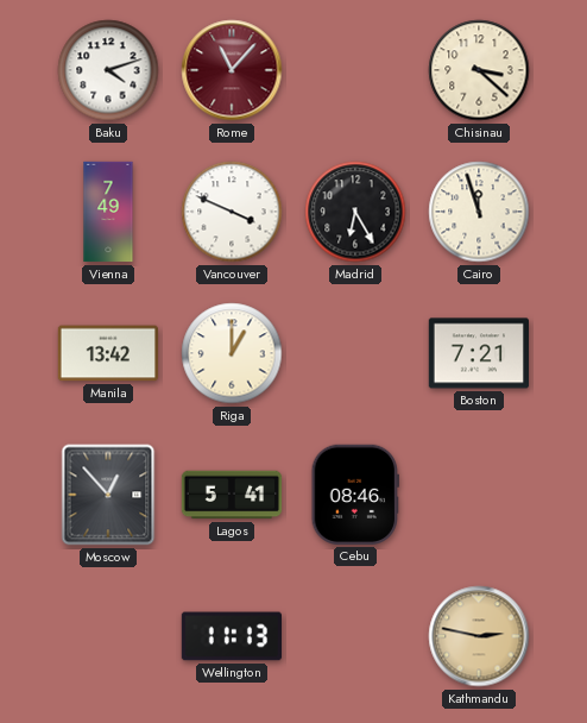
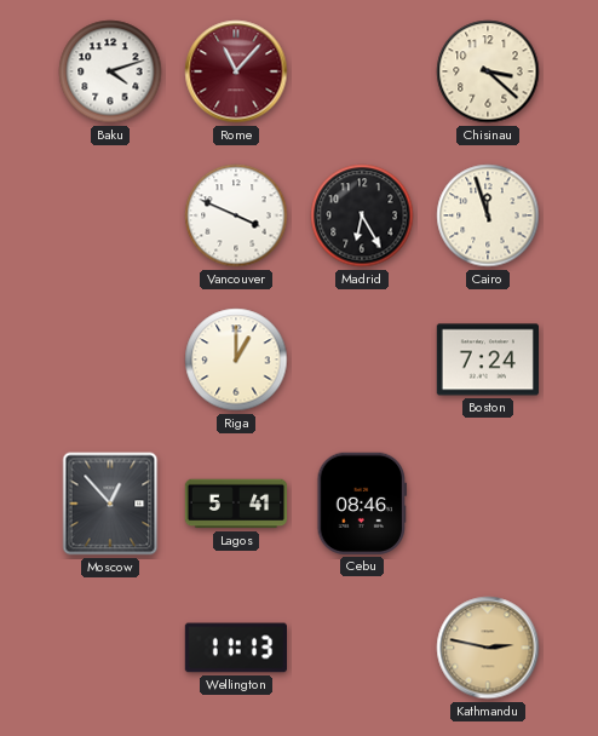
Vienna: 7:49 -> none
Manila: 13:42 -> none
Boston: 7:21 -> 7:24
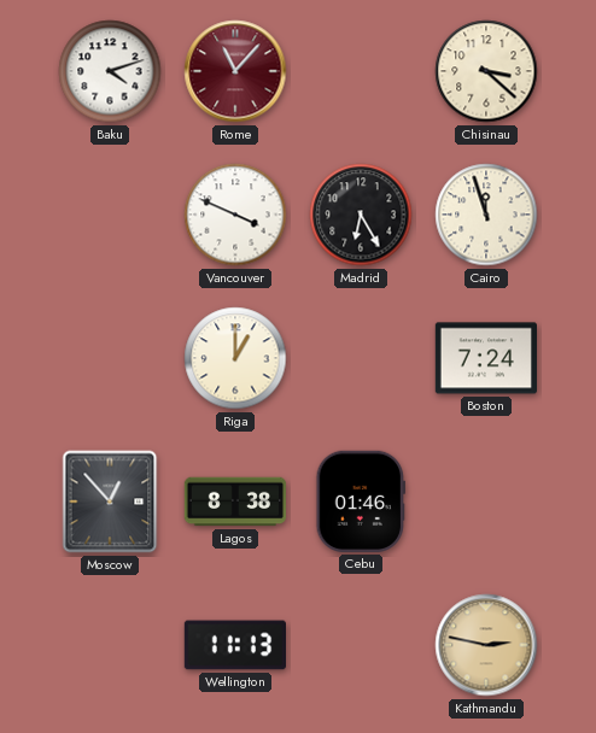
Lagos: 5:41 -> 8:38
Cebu: 08:46 -> 01:46
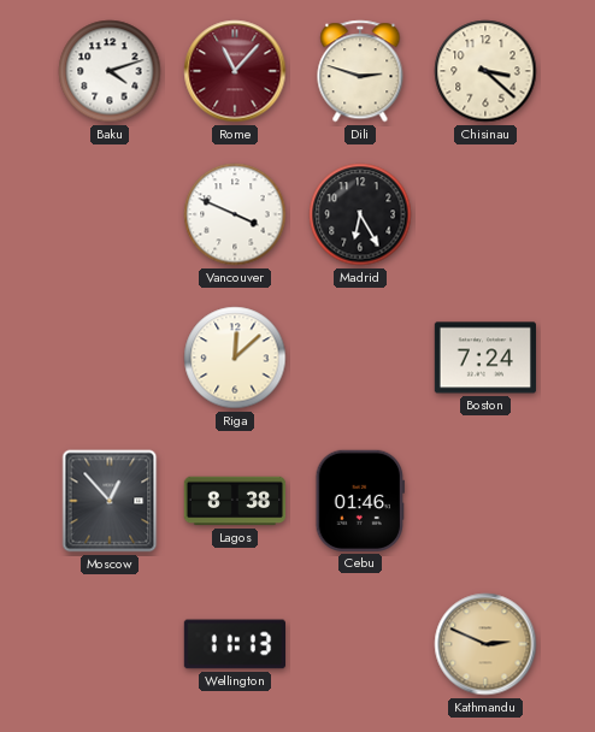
Dili: none -> 2:48
Cairo: 11:57 -> none
Riga: 1:00 -> 12:08
Kathmandu: 2:47 -> 2:49
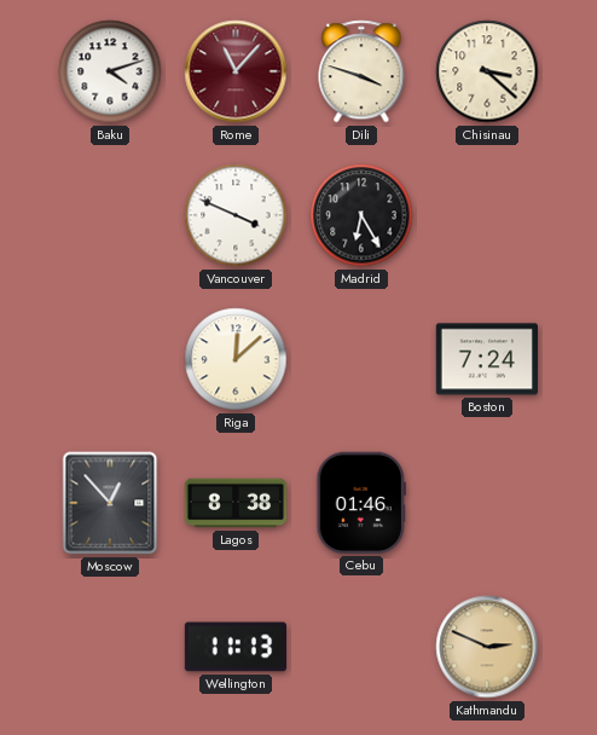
Dili: 2:48 -> 3:48
